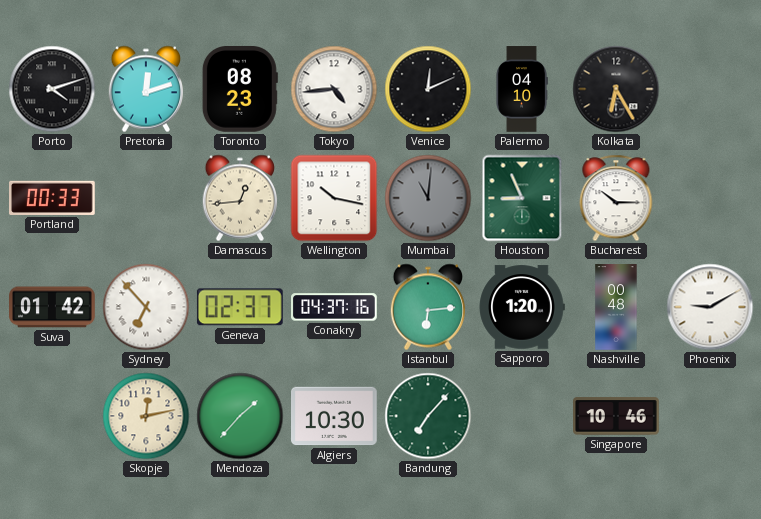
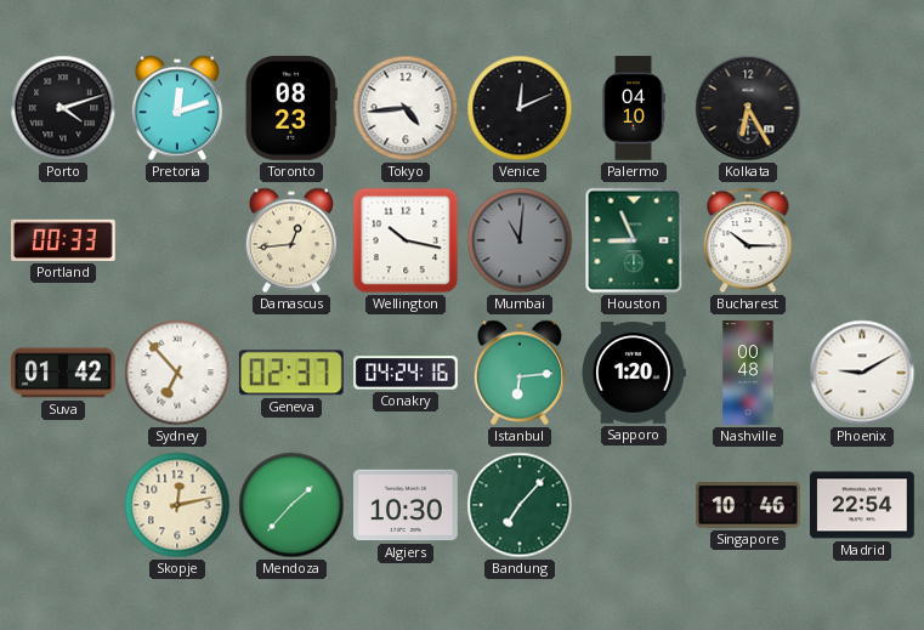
Conakry: 04:37 -> 04:24
Madrid: none -> 22:54
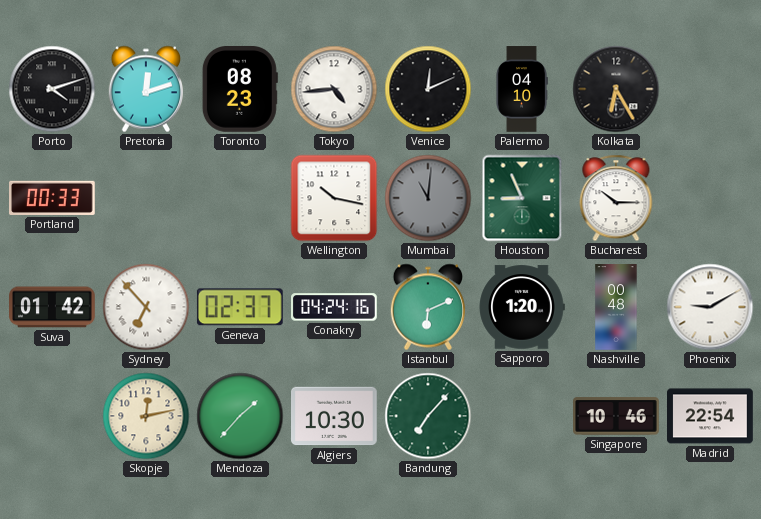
Damascus: 12:44 -> none
Istanbul: 6:14 -> 6:11
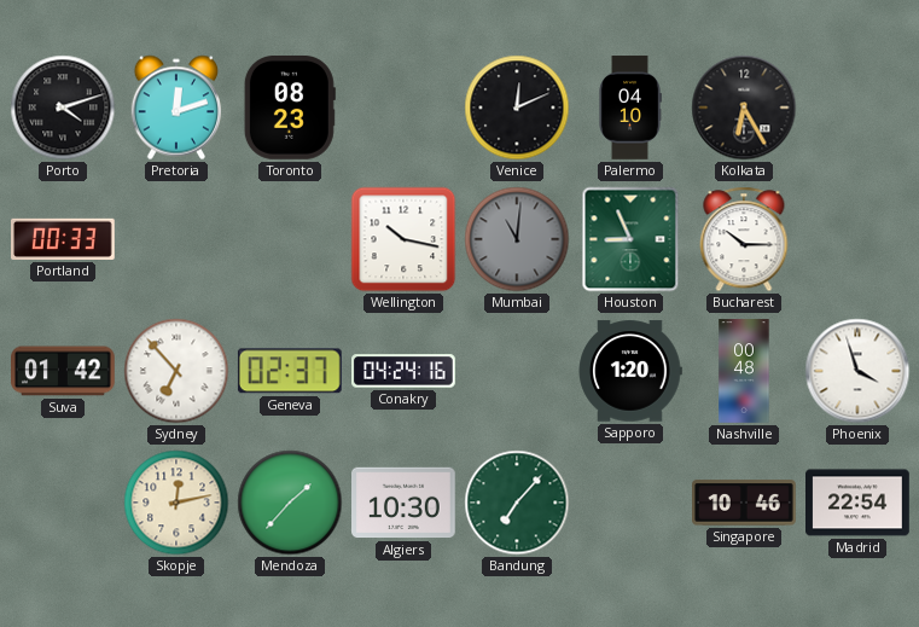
Tokyo: 4:44 -> none
Istanbul: 6:11 -> none
Phoenix: 9:10 -> 3:57
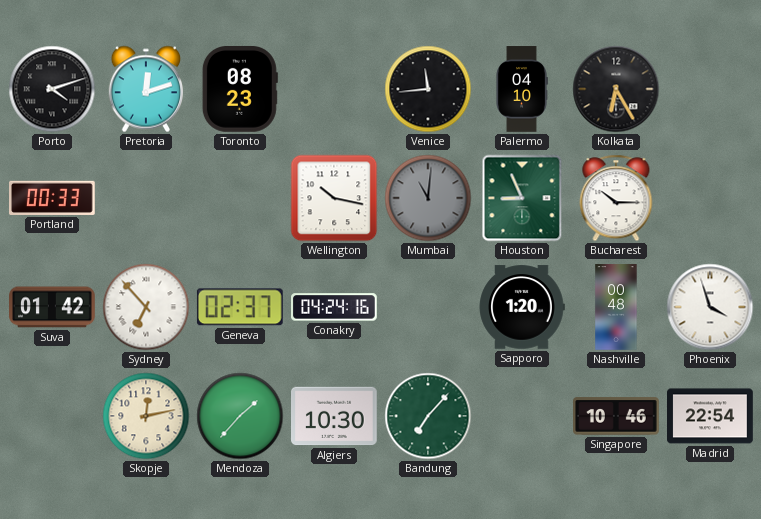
Venice: 12:11 -> 11:44
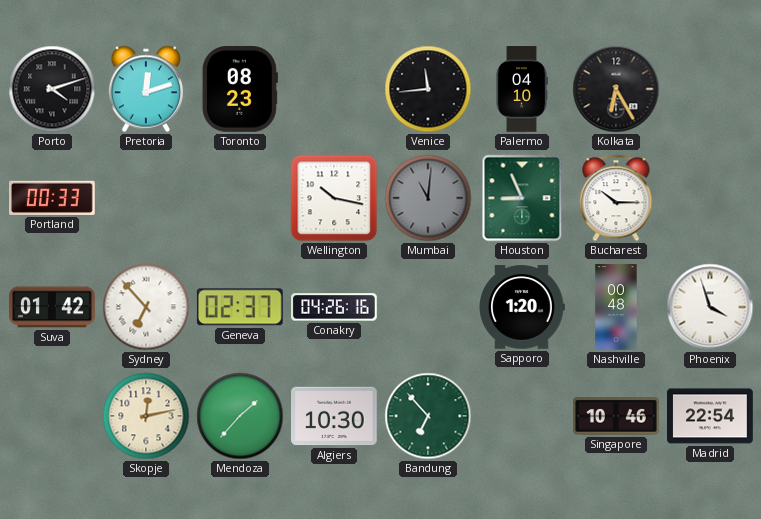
Conakry: 04:24 -> 04:26
Bandung: 7:07 -> 6:53
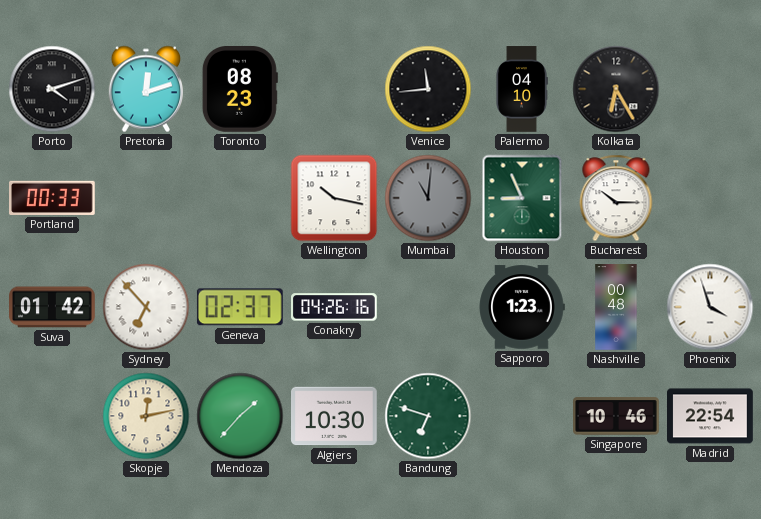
Sapporo: 1:20 -> 1:23
Bandung: 6:53 -> 6:48
